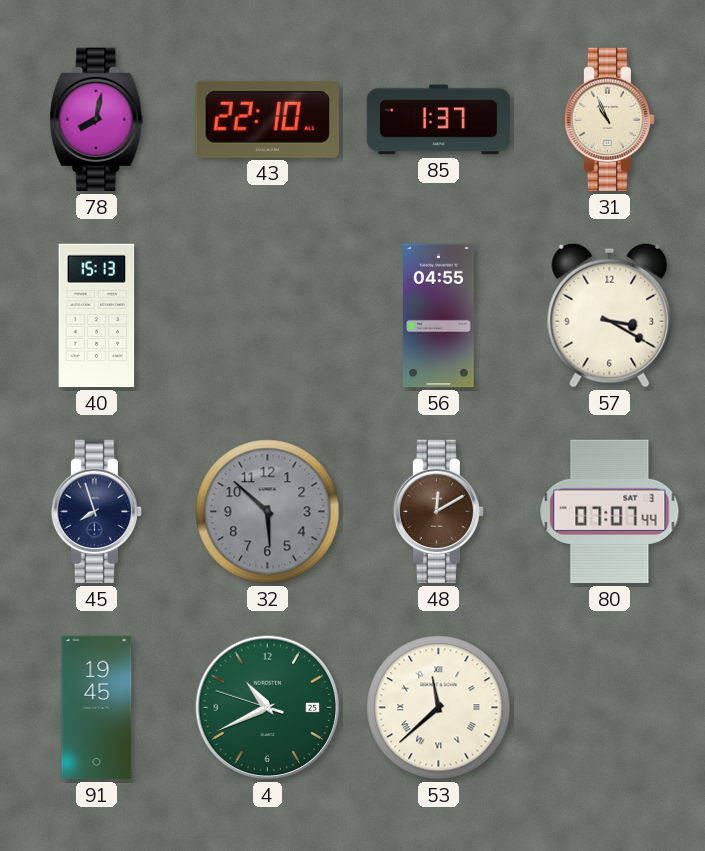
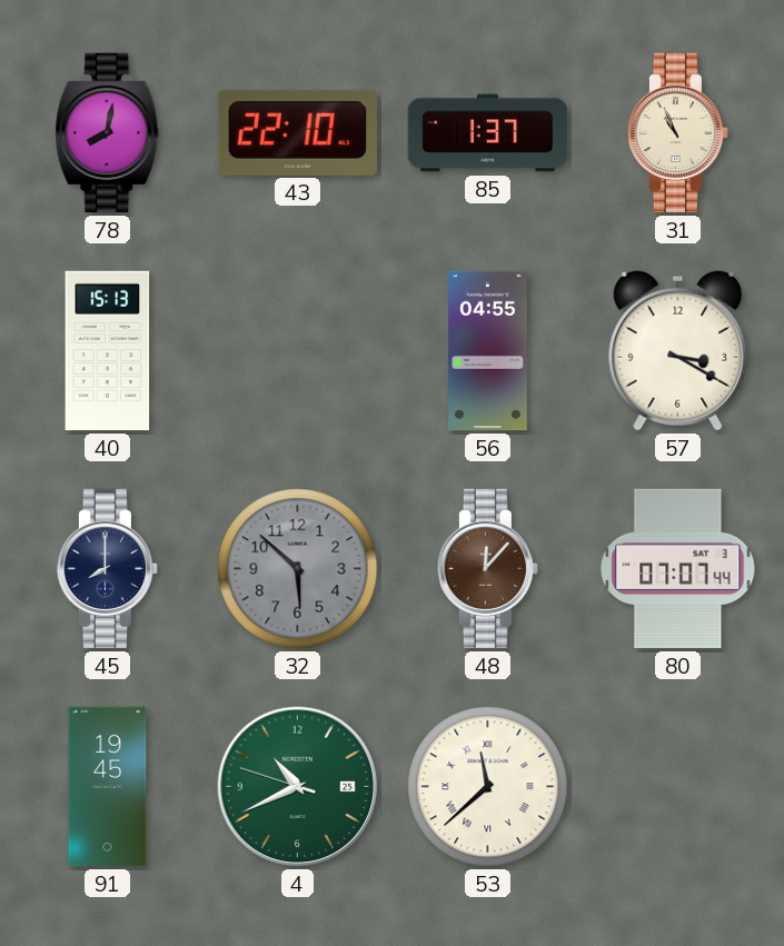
45: 7:57 -> 8:00
48: 12:10 -> 12:07
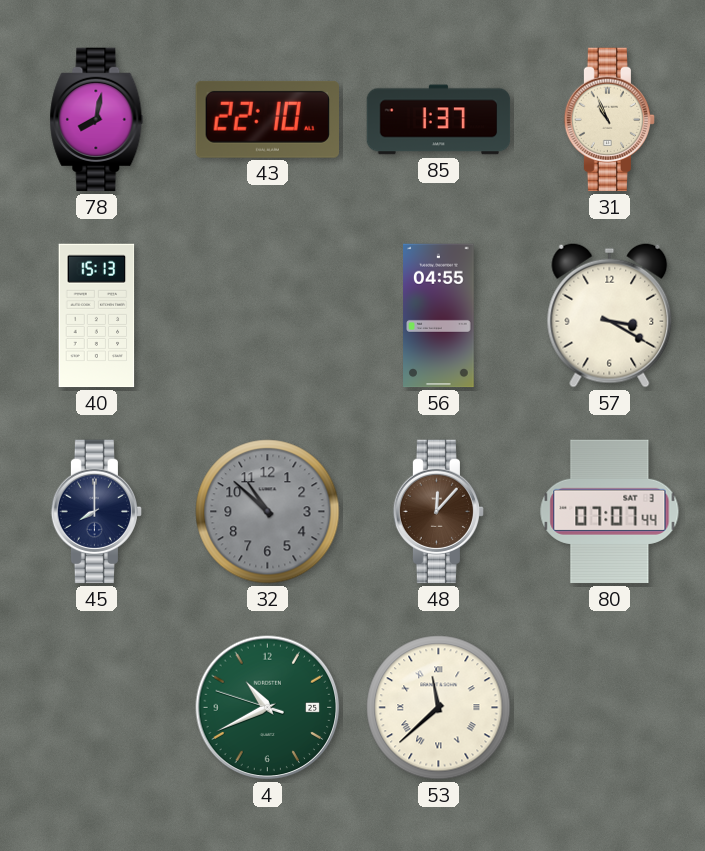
32: 5:52 -> 10:52
91: 19:45 -> none
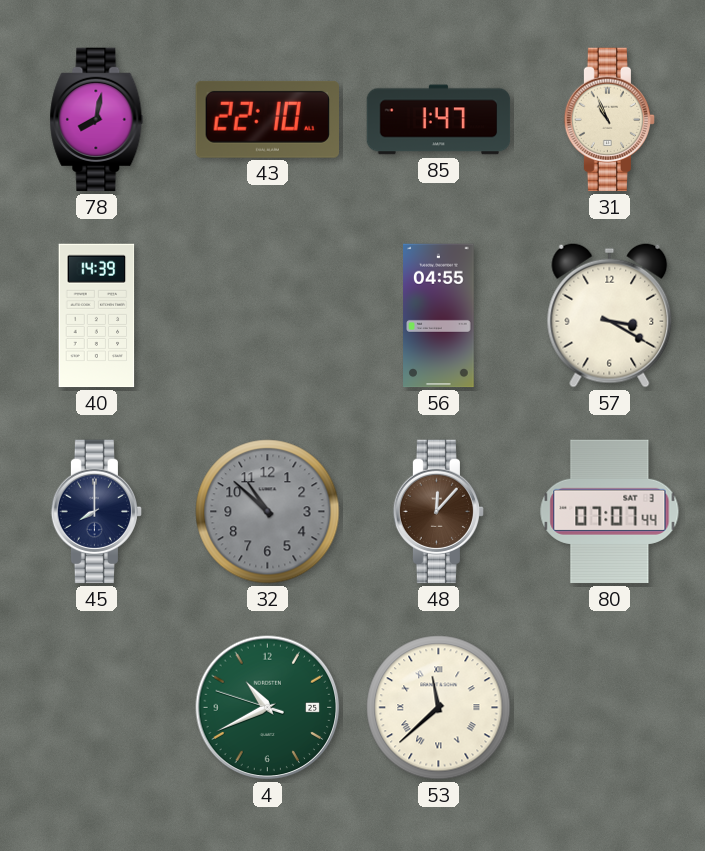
85: 1:37 -> 1:47
40: 15:13 -> 14:39
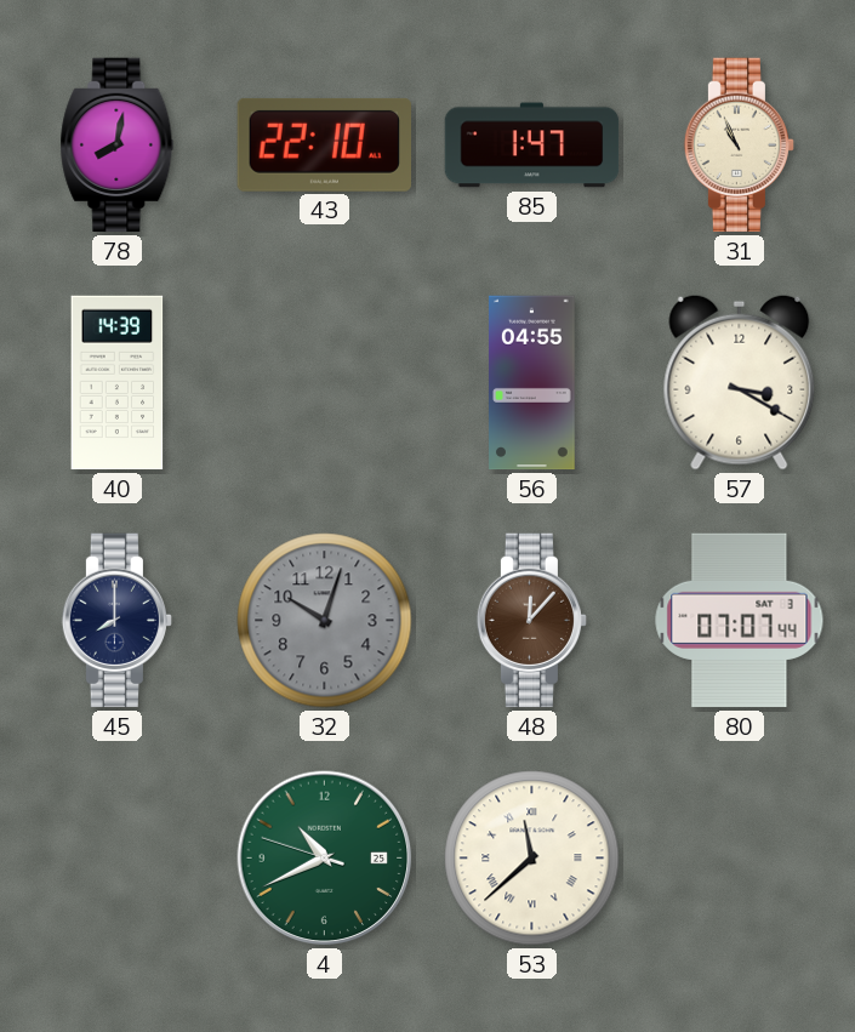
32: 10:52 -> 10:03
